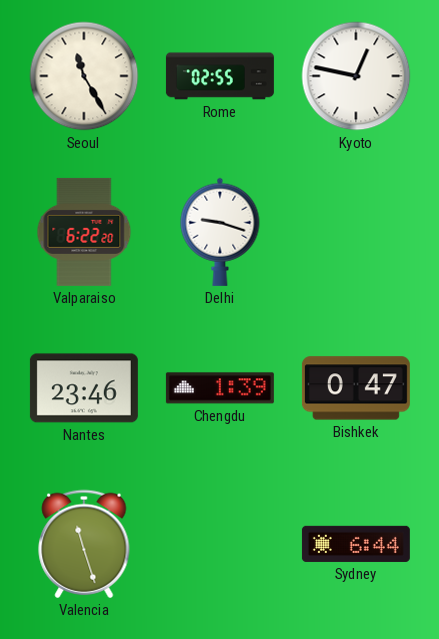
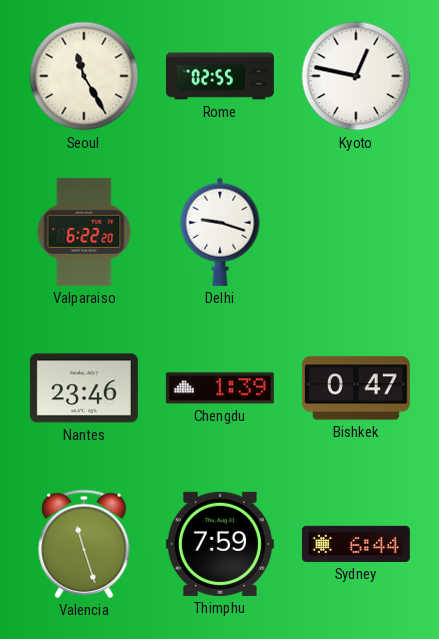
Thimphu: none -> 7:59
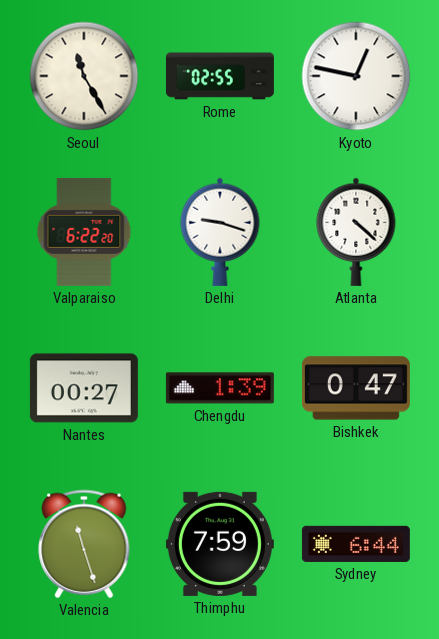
Atlanta: none -> 4:22
Nantes: 23:46 -> 00:27
